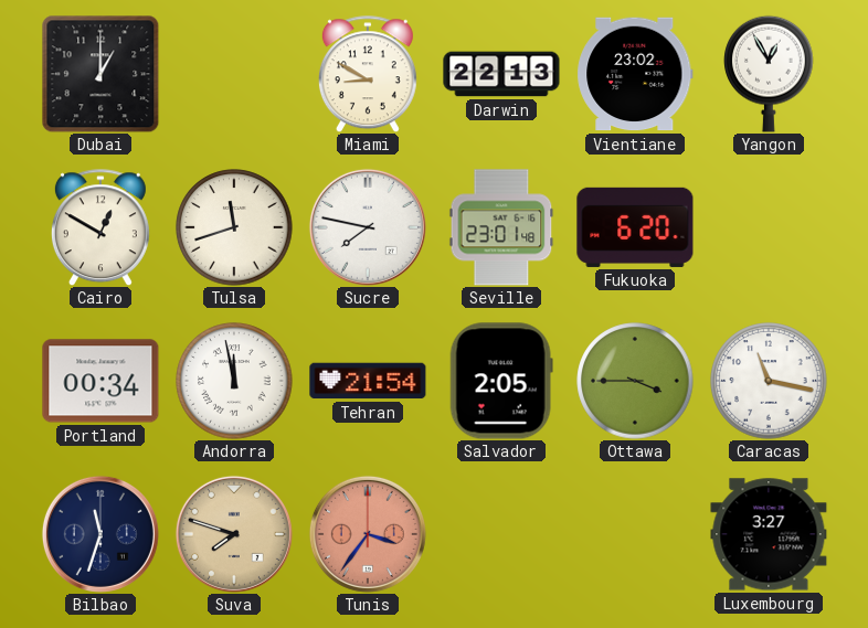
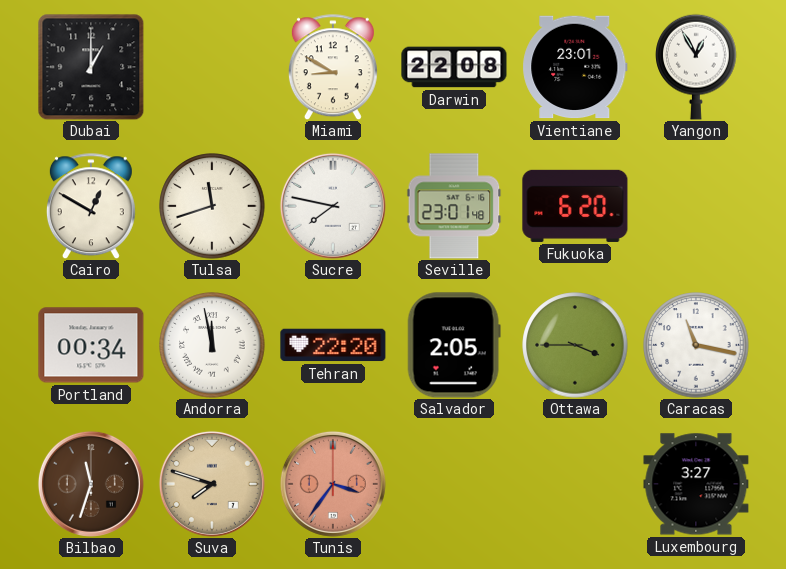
Darwin: 22:13 -> 22:08
Vientiane: 23:02 -> 23:01
Tehran: 21:54 -> 22:20
Bilbao dial: navy -> brown
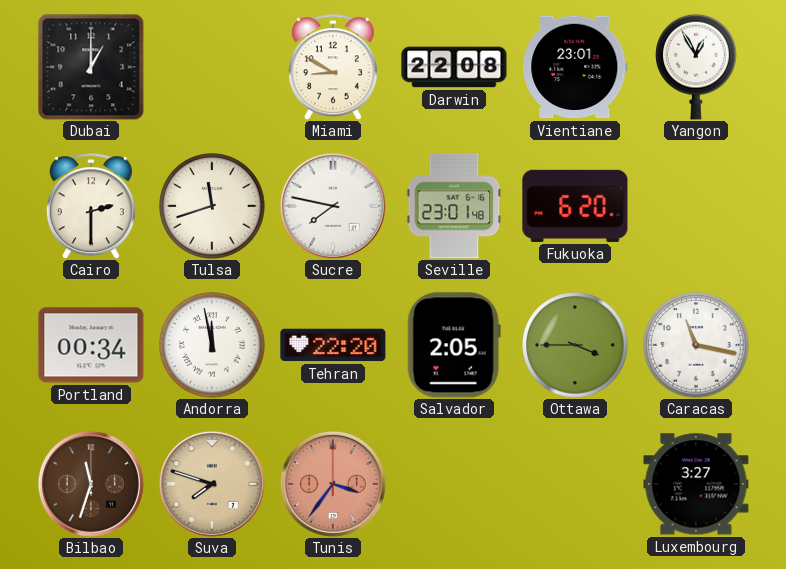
Cairo: 12:50 -> 2:30
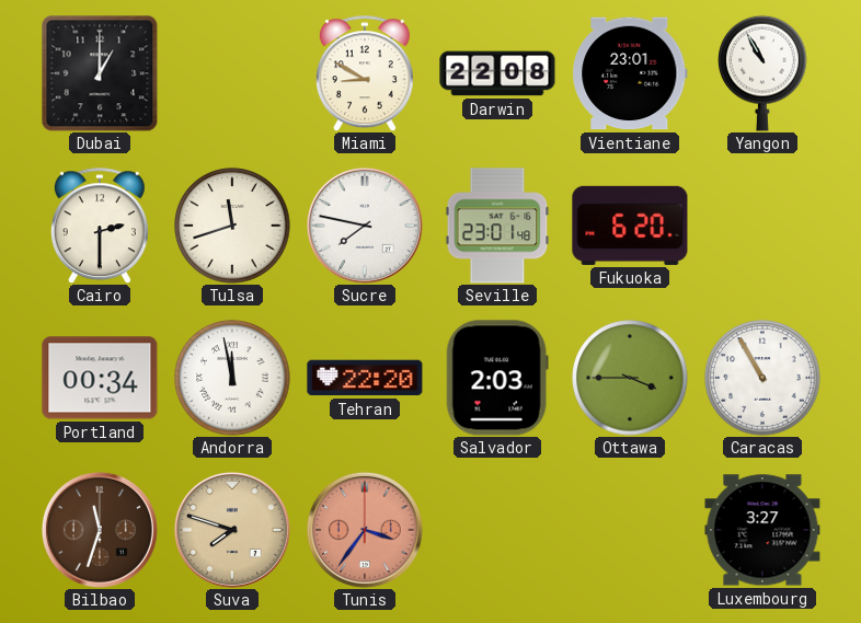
Yangon: 12:55 -> 10:55
Salvador: 2:05 -> 2:03
Caracas: 11:17 -> 10:55
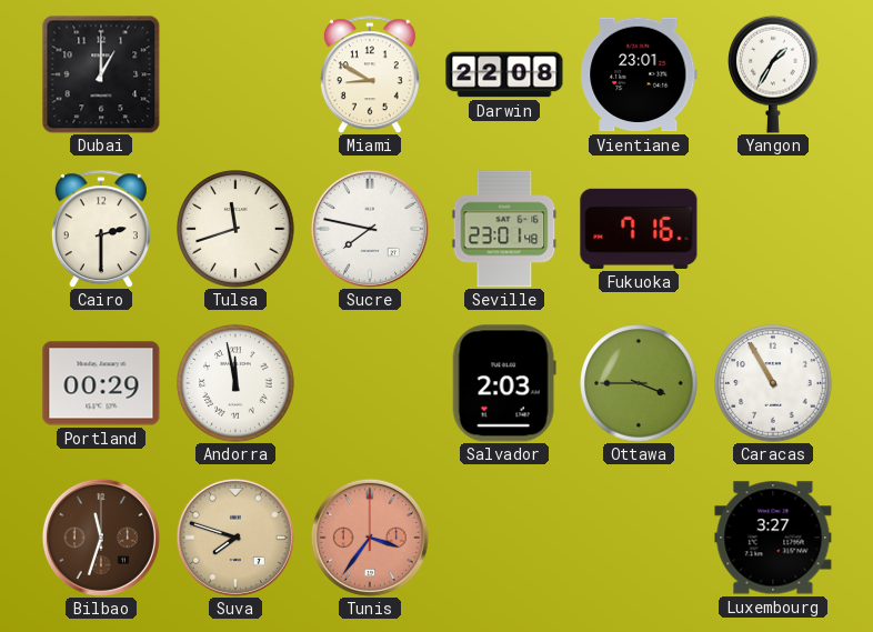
Yangon: 10:55 -> 1:35
Fukuoka: 6:20 -> 7:16
Portland: 00:34 -> 00:29
Tehran: 22:20 -> none
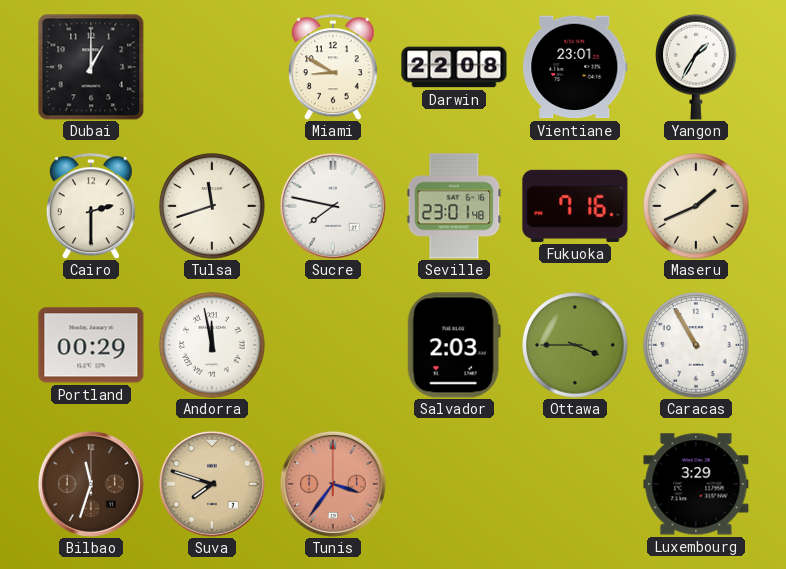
Maseru: none -> 1:41
Luxembourg: 3:27 -> 3:29
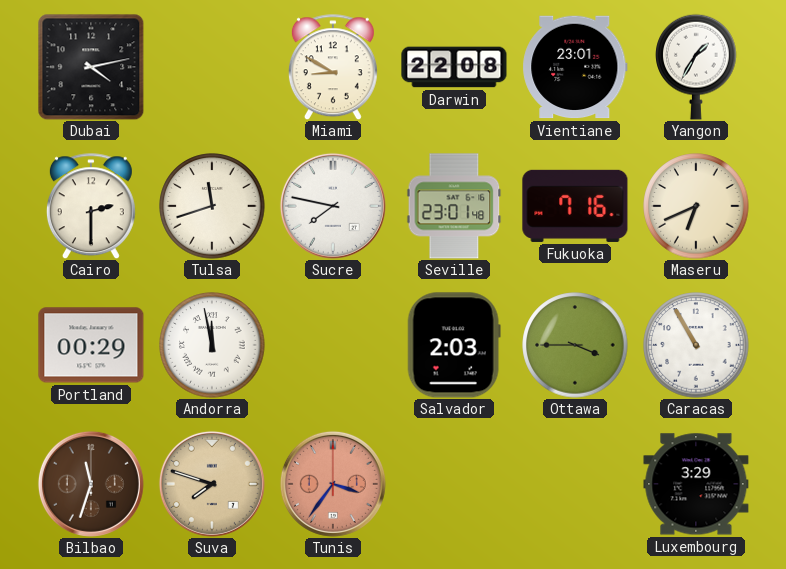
Dubai: 1:00 -> 4:13
Maseru: 1:41 -> 6:41
